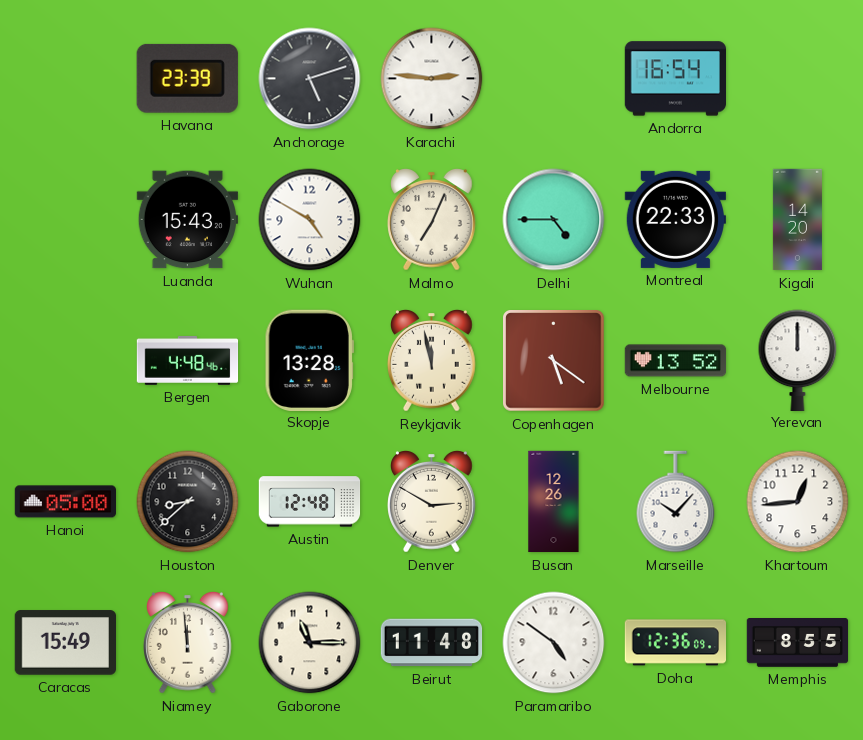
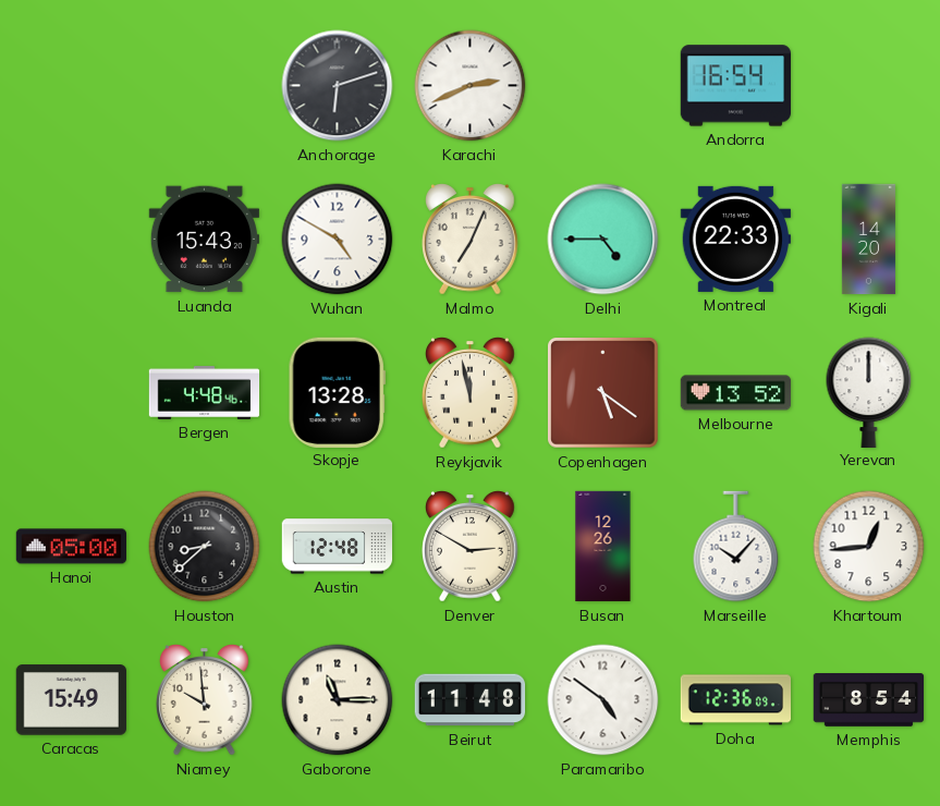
Havana: 23:39 -> none
Anchorage: 5:12 -> 6:12
Karachi: 2:46 -> 2:41
Niamey: 11:59 -> 9:59
Memphis: 8:55 -> 8:54
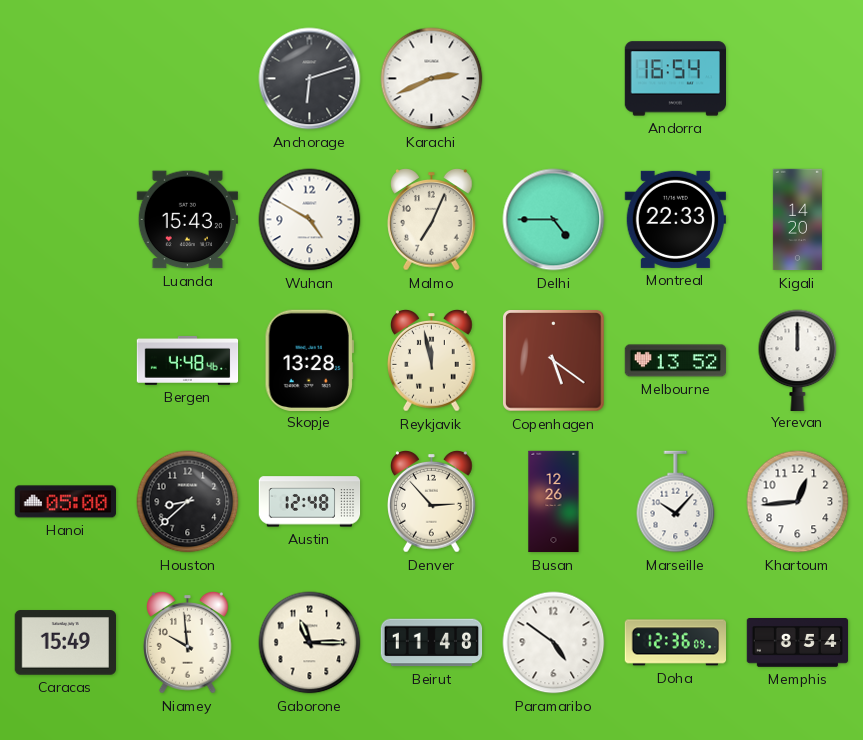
Denver: 2:50 -> 2:53
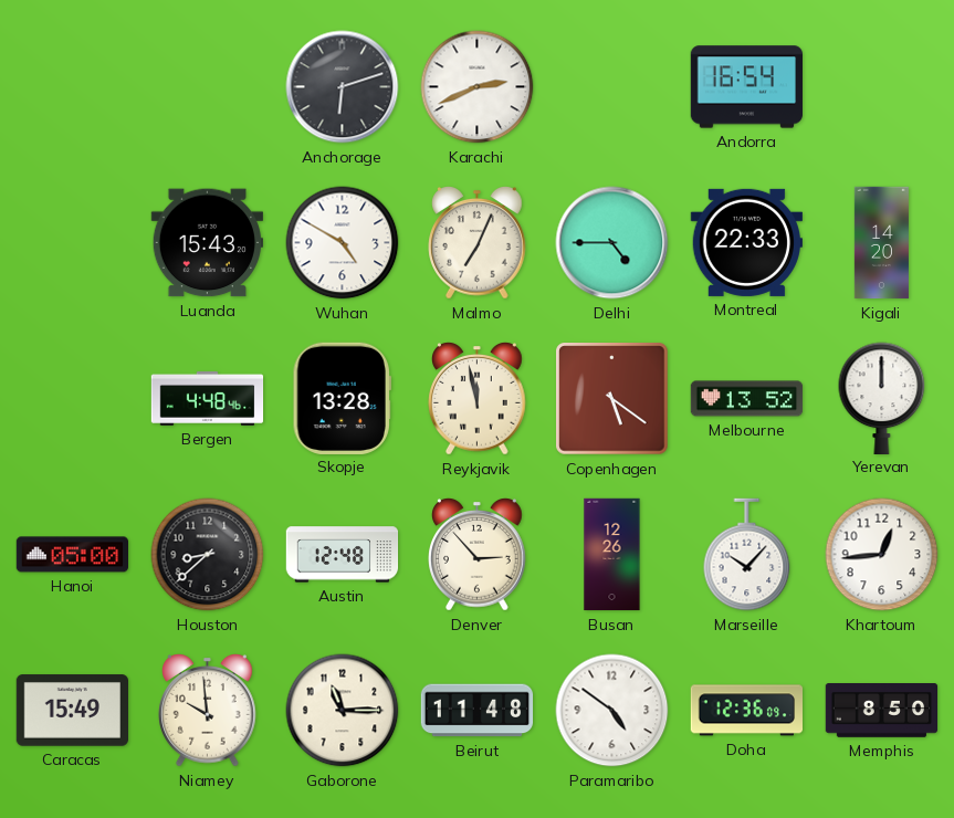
Memphis: 8:54 -> 8:50
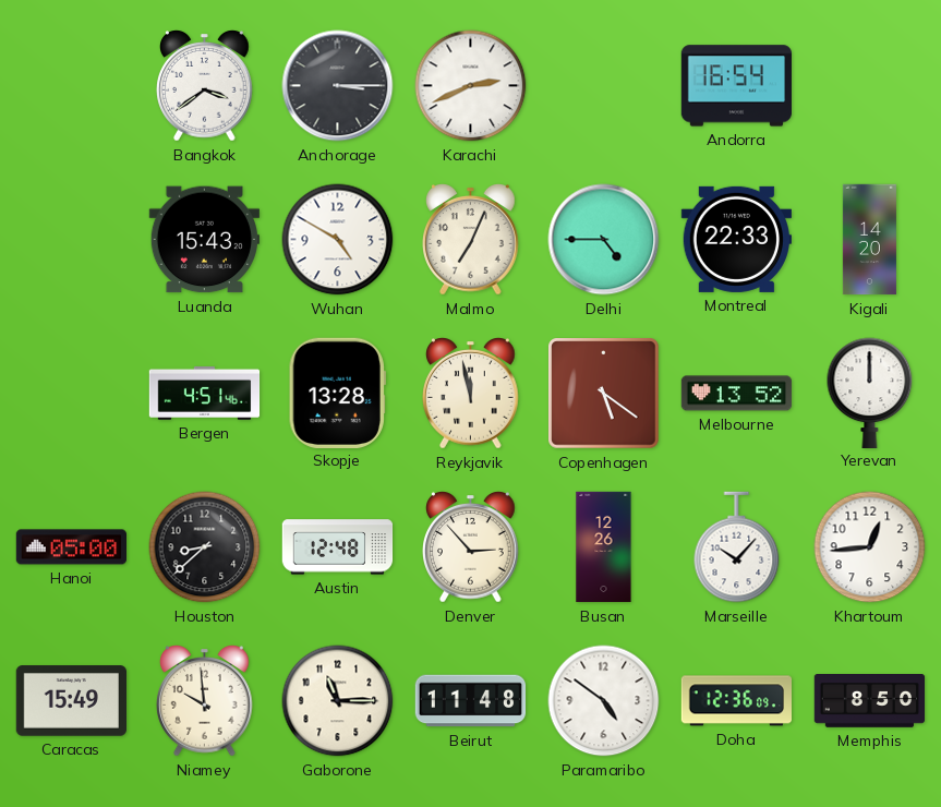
Bangkok: none -> 3:39
Anchorage: 6:12 -> 3:15
Bergen: 4:48 -> 4:51
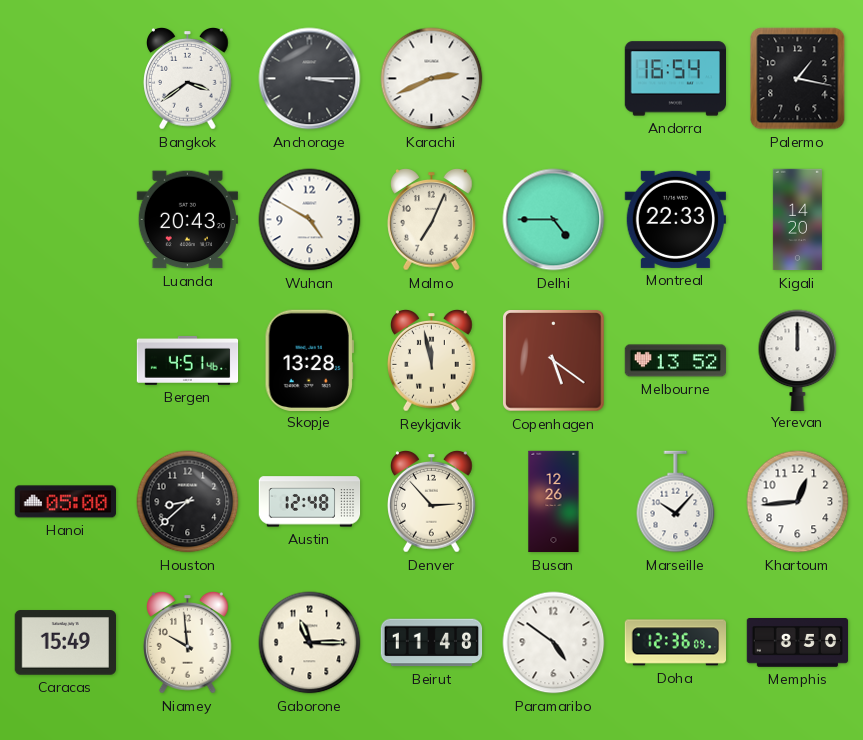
Palermo: none -> 1:17
Luanda: 15:43 -> 20:43
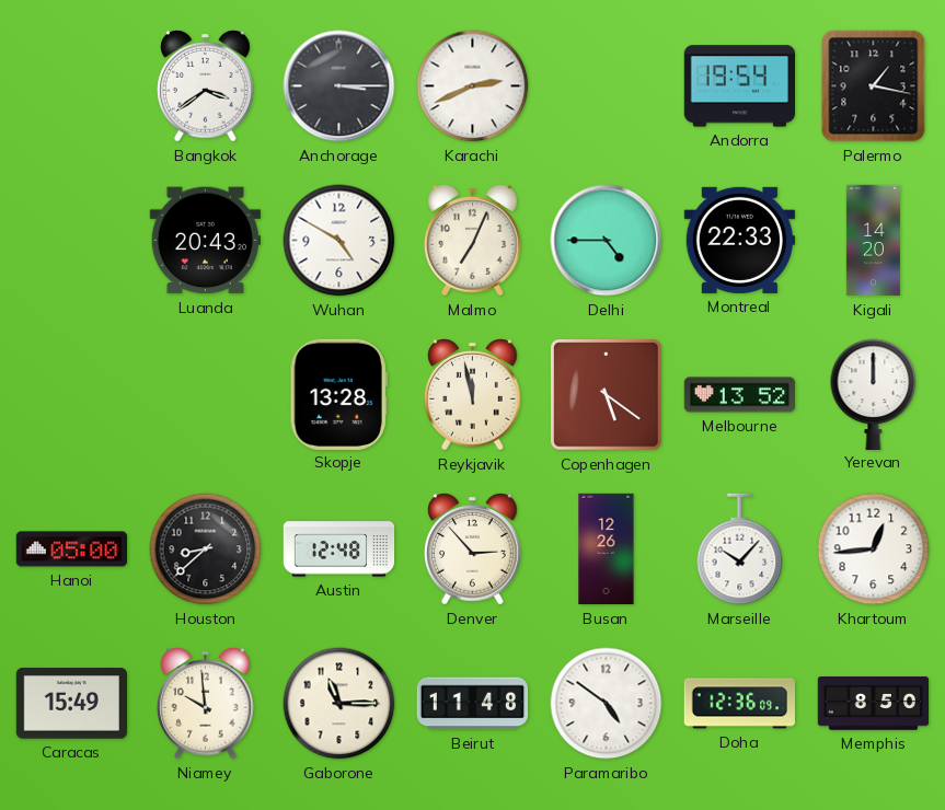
Andorra: 16:54 -> 19:54
Bergen: 4:51 -> none
